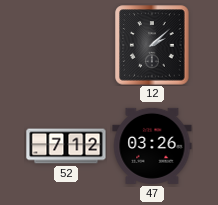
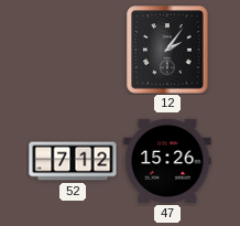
12: 2:08 -> 2:06
47: 03:26 -> 15:26
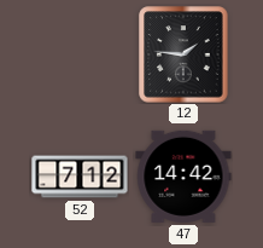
12: 2:06 -> 1:46
47: 15:26 -> 14:42
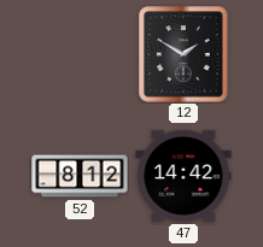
12: 1:46 -> 1:50
52: 7:12 -> 8:12
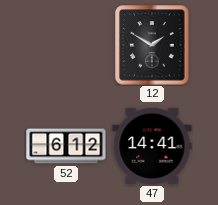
52: 8:12 -> 6:12
47: 14:42 -> 14:41
